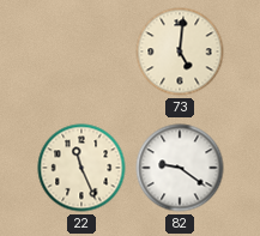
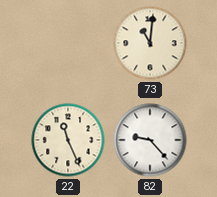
73: 5:01 -> 11:01
82: 9:21 -> 9:23
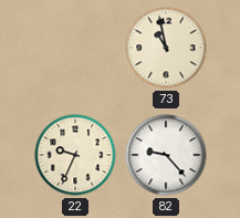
73: 11:01 -> 10:58
22: 11:26 -> 9:34
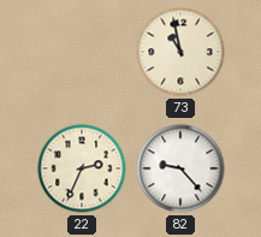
22: 9:34 -> 2:34
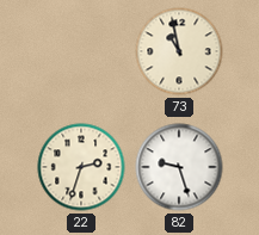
22: 2:34 -> 2:33
82: 9:23 -> 9:27
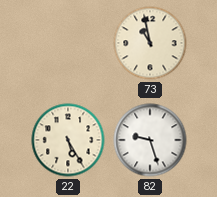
22: 2:33 -> 5:25
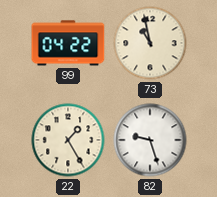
99: none -> 04:22
22: 5:25 -> 1:25
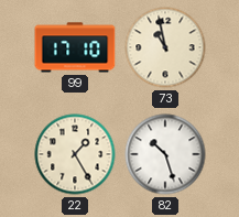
99: 04:22 -> 17:10
82: 9:27 -> 10:27
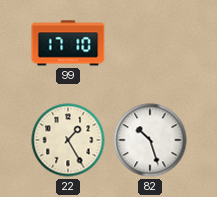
73: 10:58 -> none
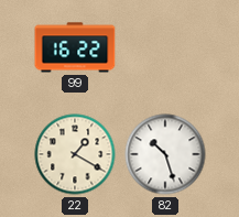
99: 17:10 -> 16:22
22: 1:25 -> 1:20
